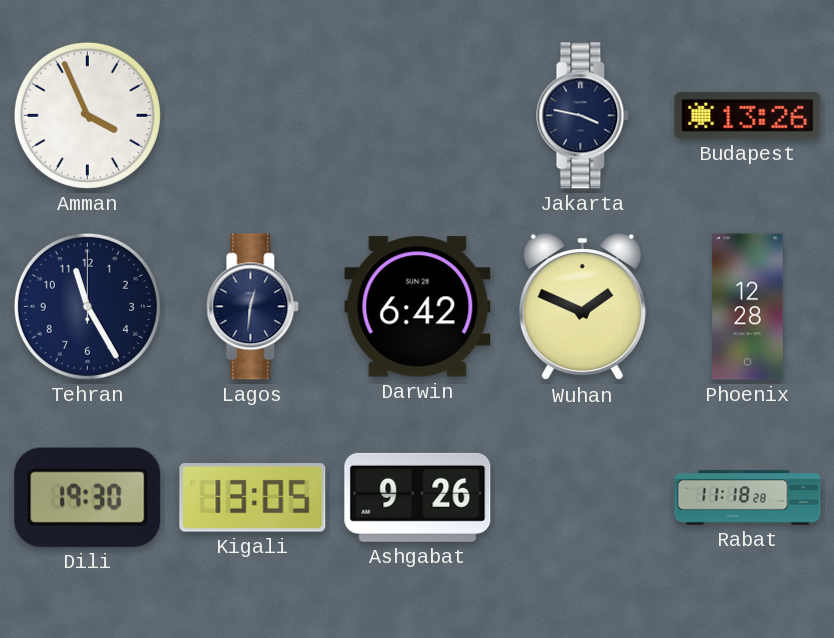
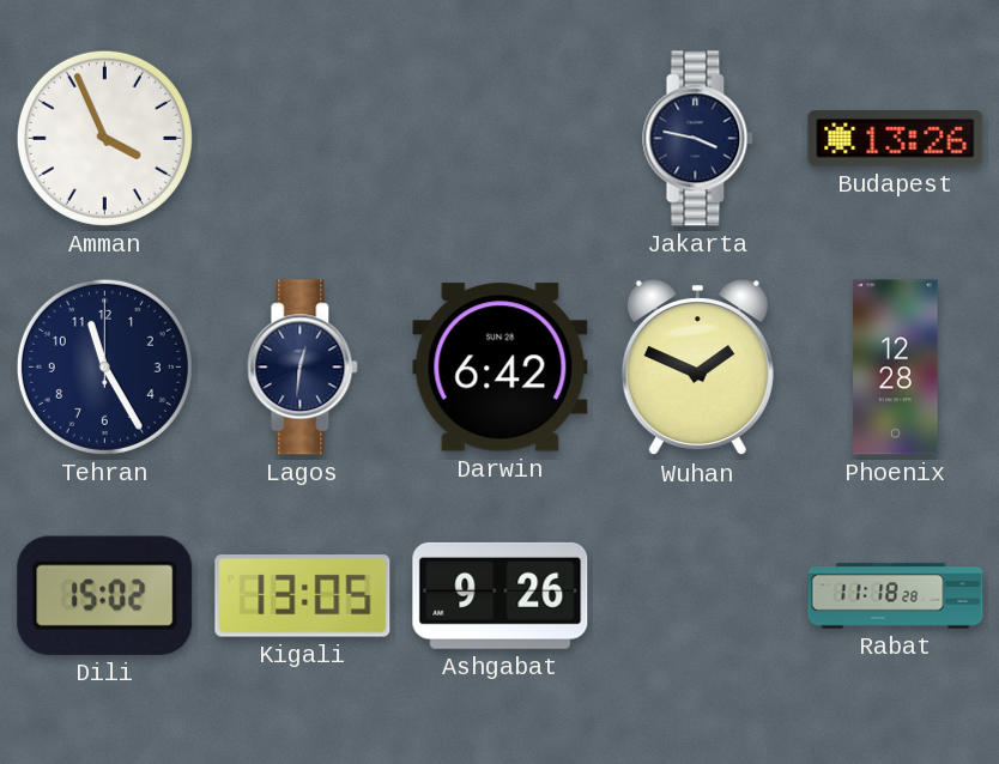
Dili: 19:30 -> 15:02
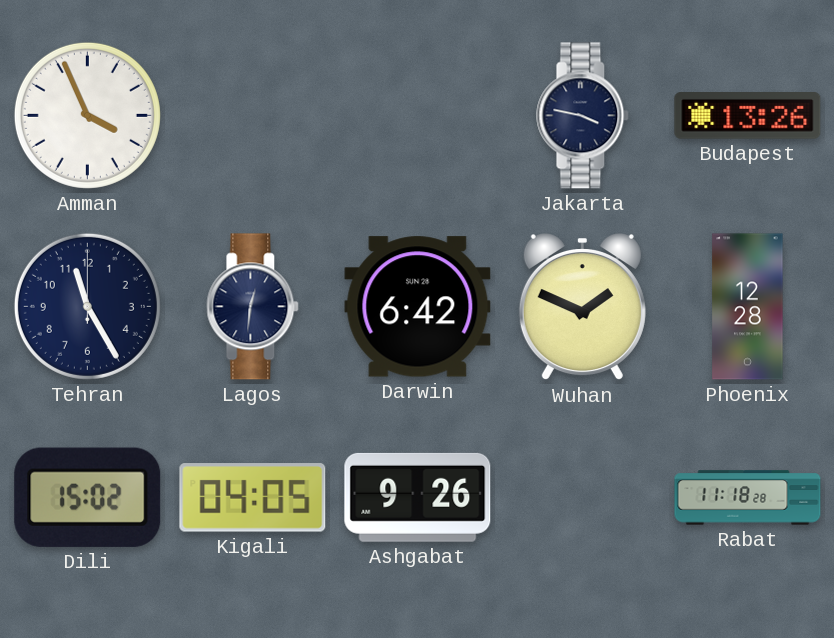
Kigali: 13:05 -> 04:05
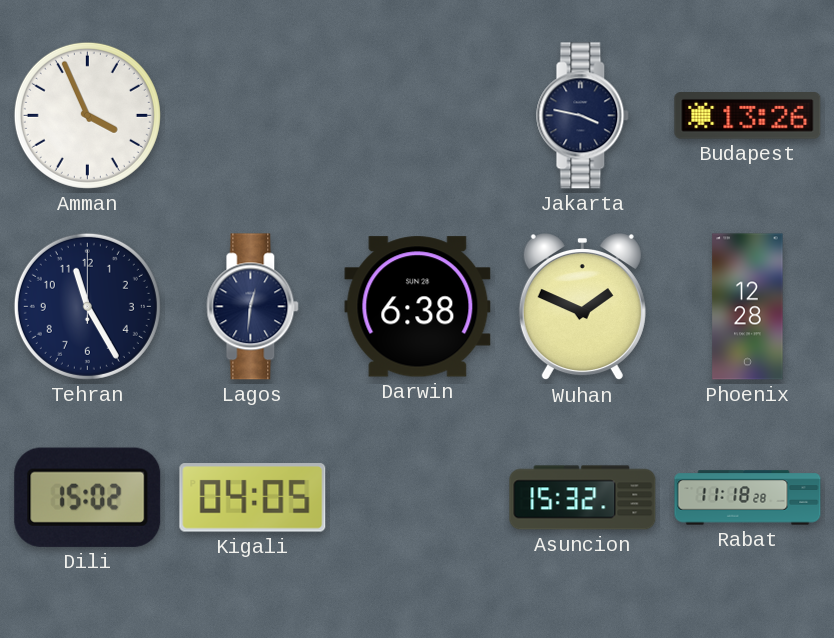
Darwin: 6:42 -> 6:38
Ashgabat: 9:26 -> none
Asuncion: none -> 15:32
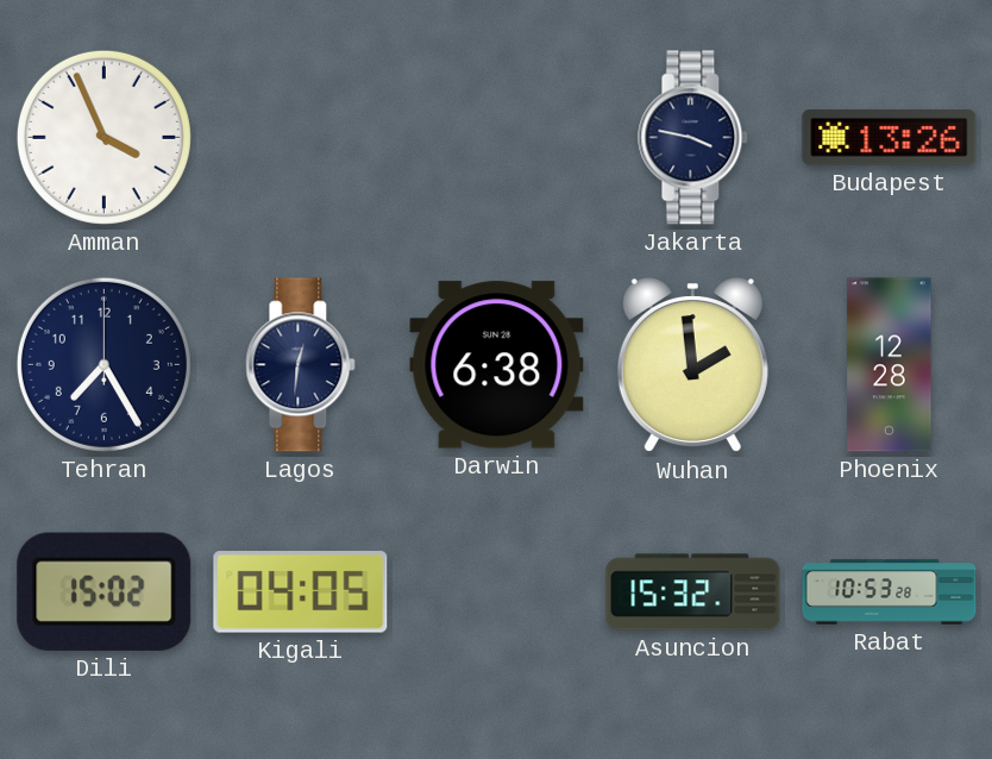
Tehran: 11:25 -> 7:25
Wuhan: 1:49 -> 1:59
Rabat: 11:18 -> 10:53
